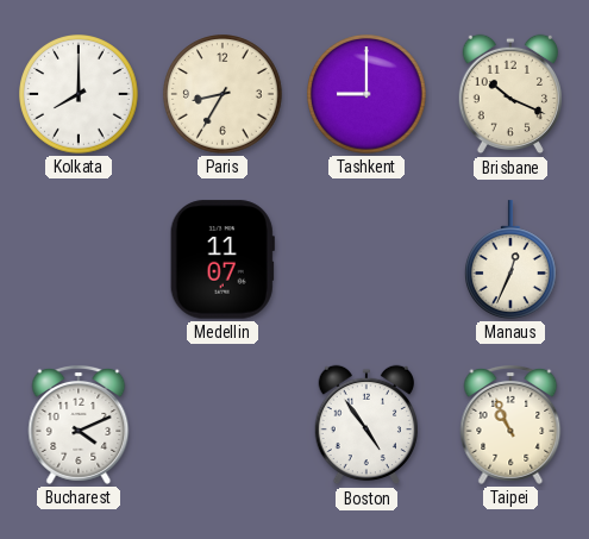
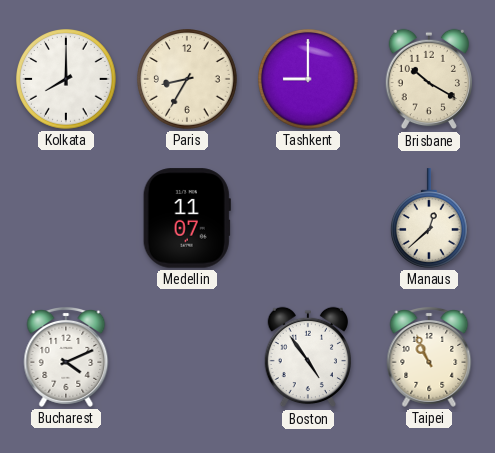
Brisbane: 10:19 -> 10:20
Manaus: 12:34 -> 12:38
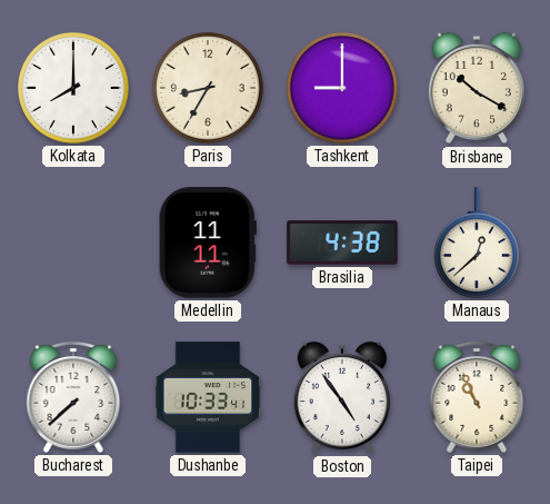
Medellin: 11:07 -> 11:11
Brasilia: none -> 4:38
Bucharest: 4:11 -> 7:38
Dushanbe: none -> 10:33
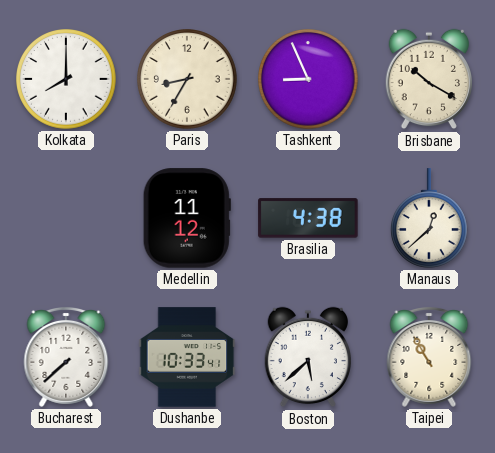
Tashkent: 9:00 -> 8:56
Medellin: 11:11 -> 11:12
Boston: 4:54 -> 5:38
Taipei: 10:56 -> 10:55
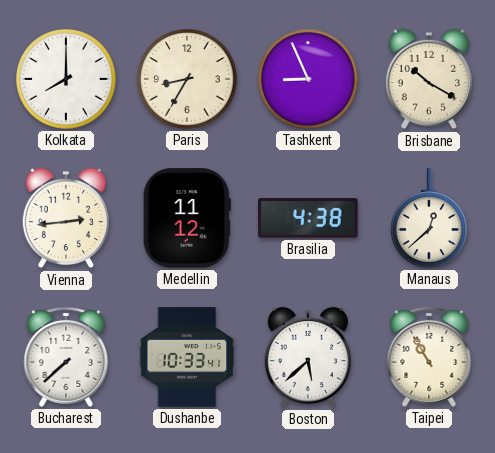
Vienna: none -> 2:44
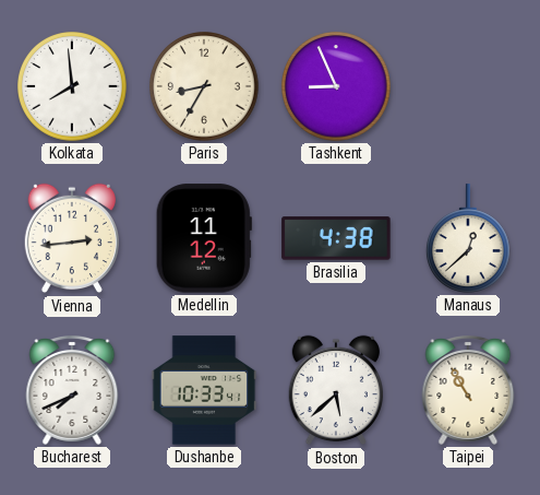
Kolkata: 8:00 -> 7:59
Brisbane: 10:20 -> none
Bucharest: 7:38 -> 7:41
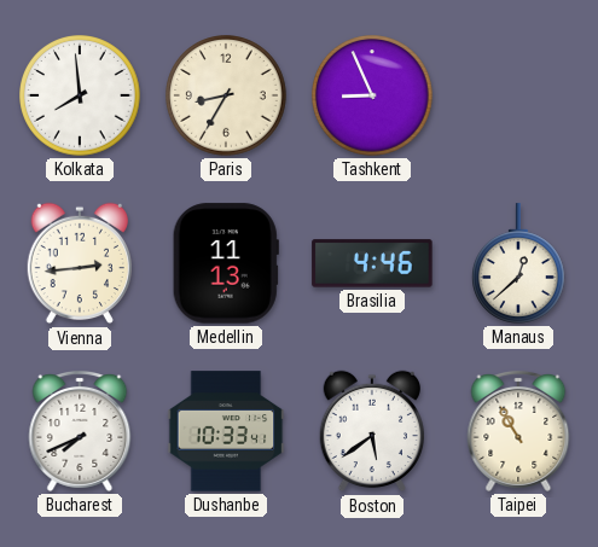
Medellin: 11:12 -> 11:13
Brasilia: 4:38 -> 4:46
Boston: 5:38 -> 5:39
